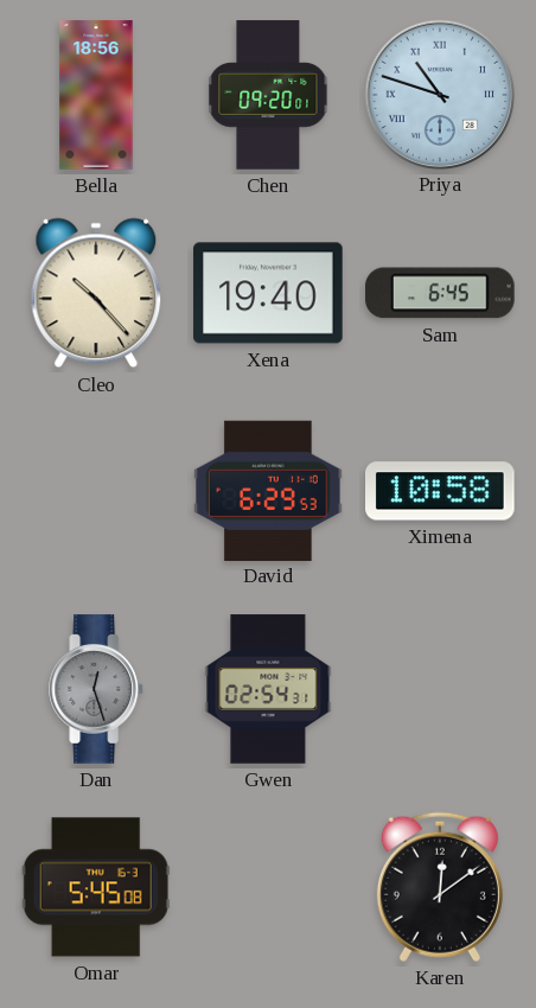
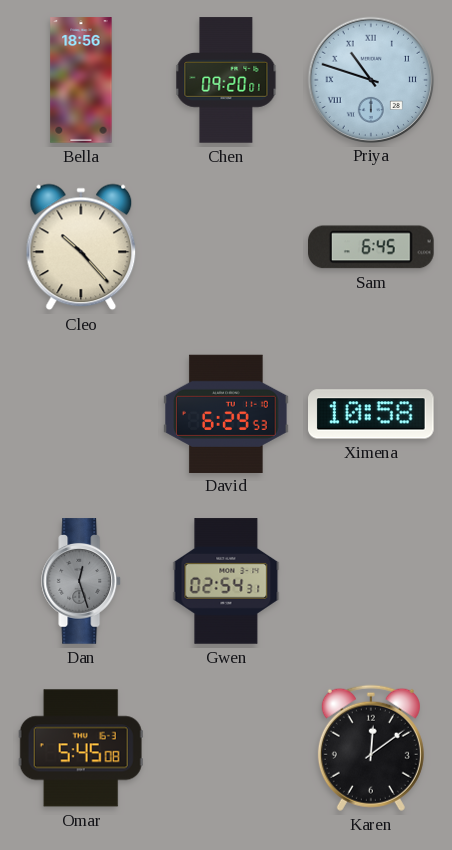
Xena: 19:40 -> none
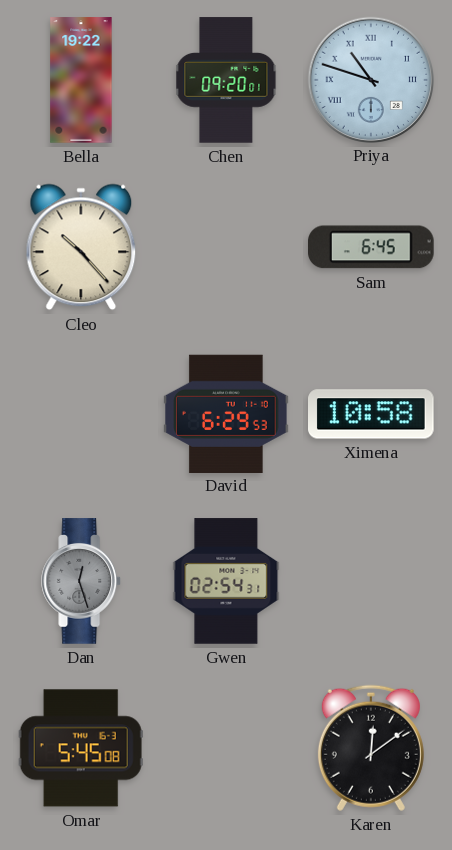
Bella: 18:56 -> 19:22
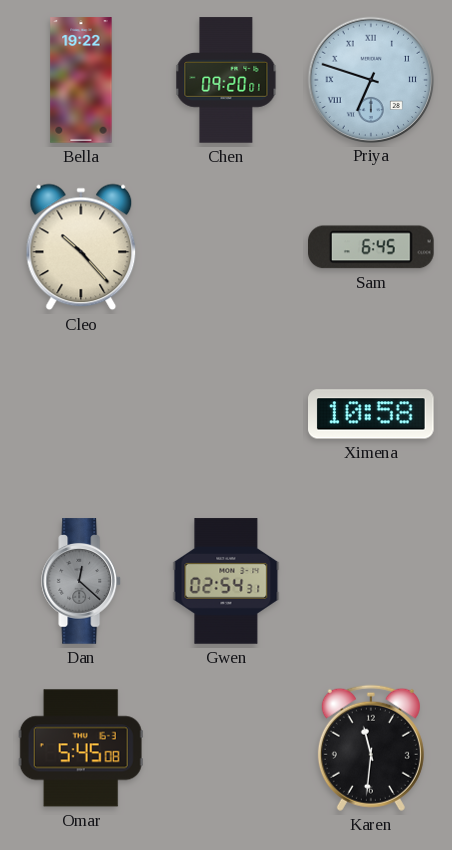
Priya: 10:48 -> 6:48
David: 6:29 -> none
Dan: 12:27 -> 12:22
Karen: 12:09 -> 11:31
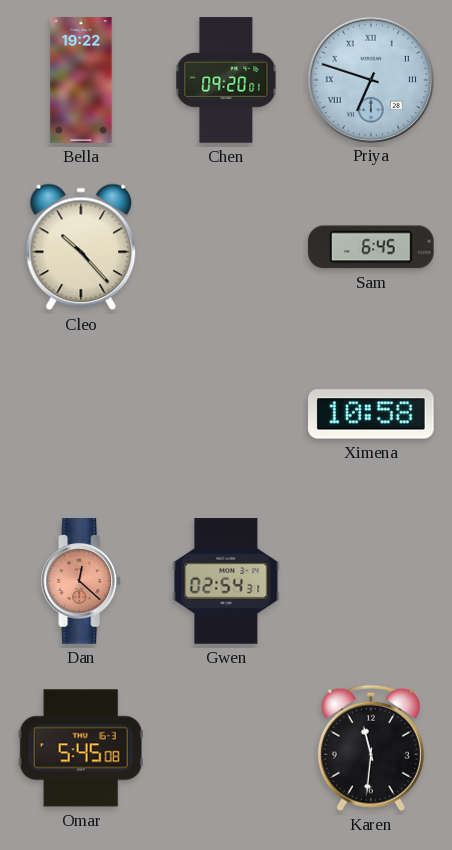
Dan dial: grey -> salmon
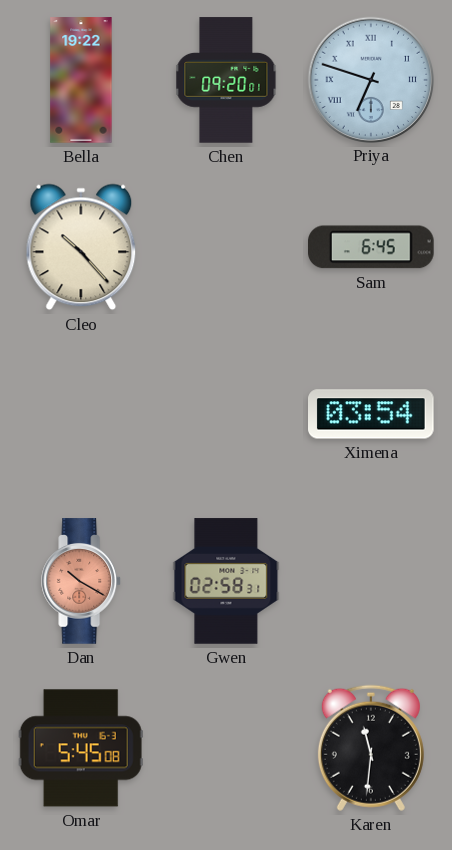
Ximena: 10:58 -> 03:54
Dan: 12:22 -> 10:20
Gwen: 02:54 -> 02:58
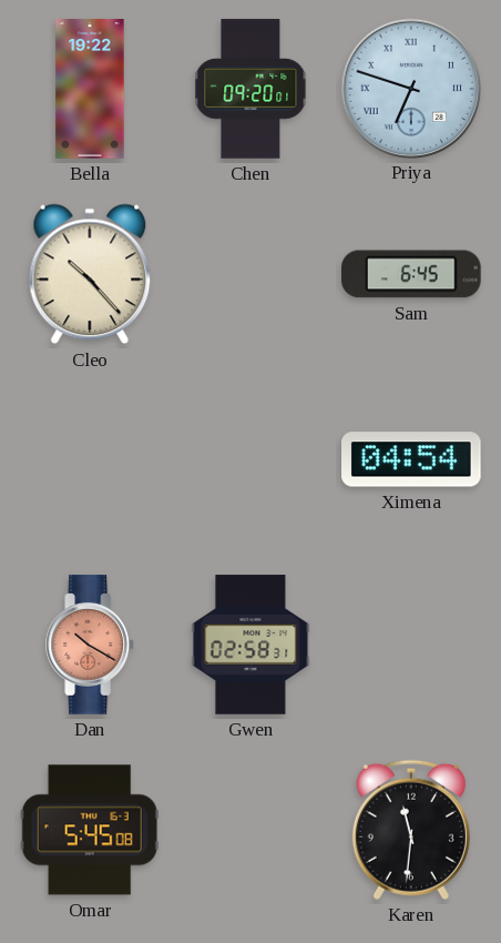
Ximena: 03:54 -> 04:54
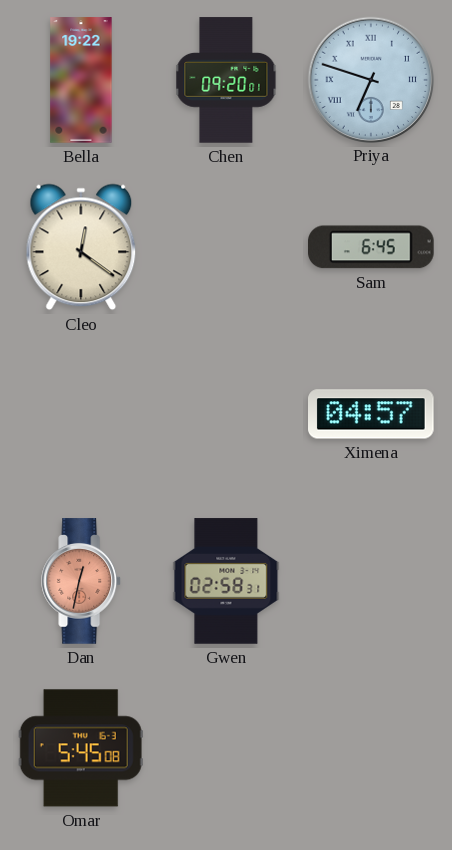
Cleo: 10:23 -> 12:21
Ximena: 04:54 -> 04:57
Dan: 10:20 -> 12:32
Karen: 11:31 -> none
